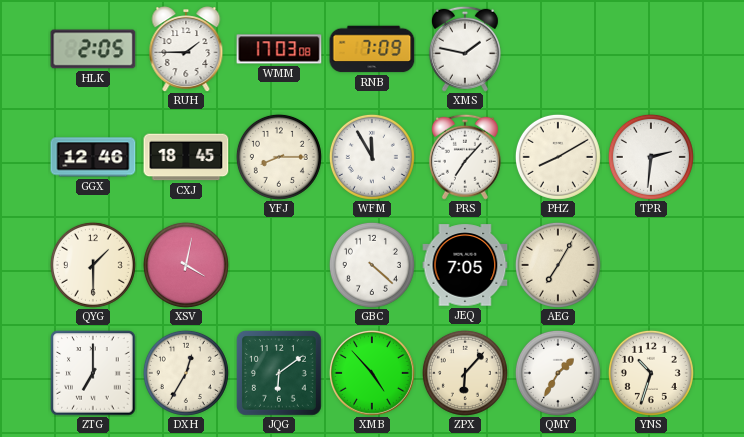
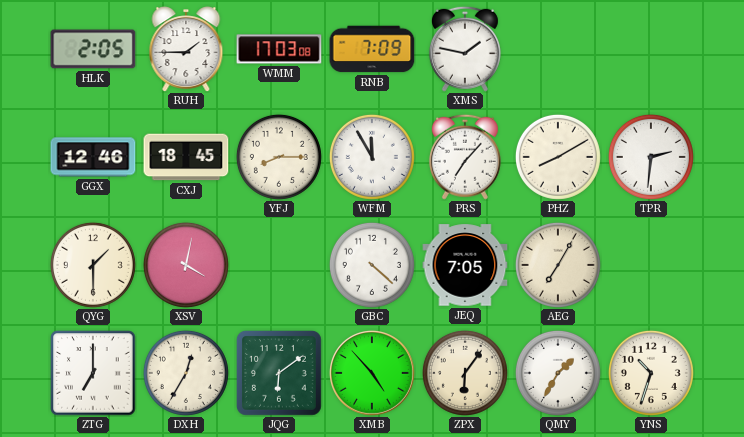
ZPX: 6:07 -> 6:06
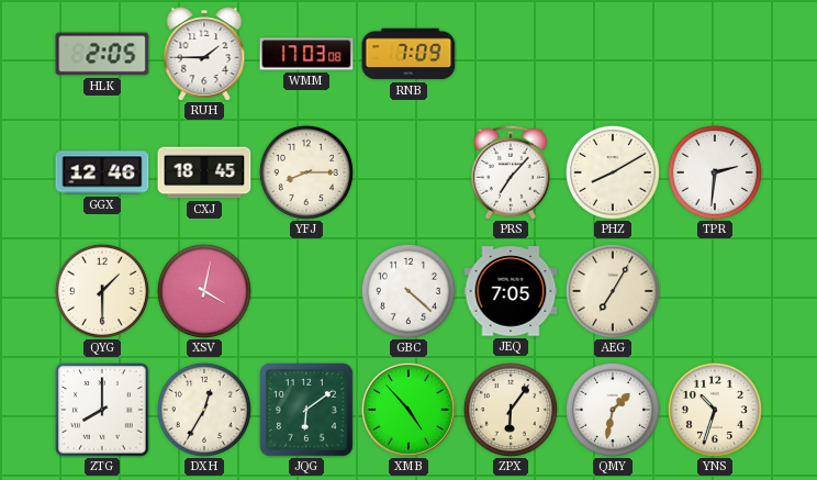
XMS: 1:47 -> none
WFM: 11:55 -> none
ZTG: 7:00 -> 8:00
QMY: 1:35 -> 1:32
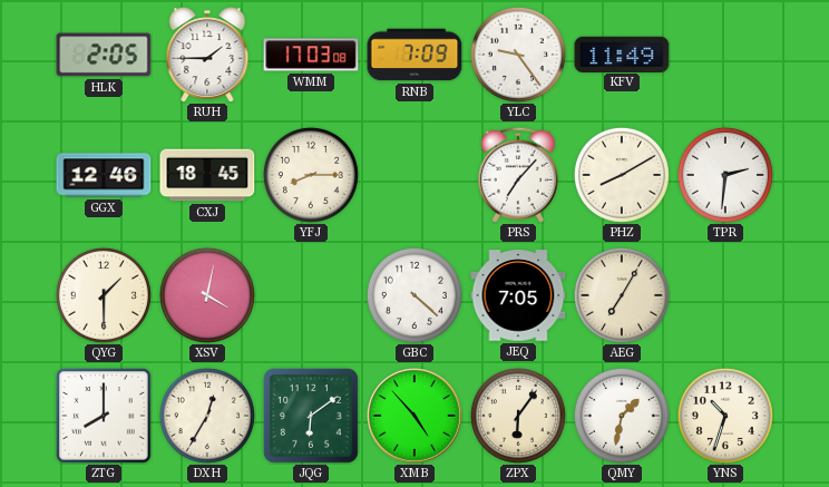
YLC: none -> 9:24
KFV: none -> 11:49
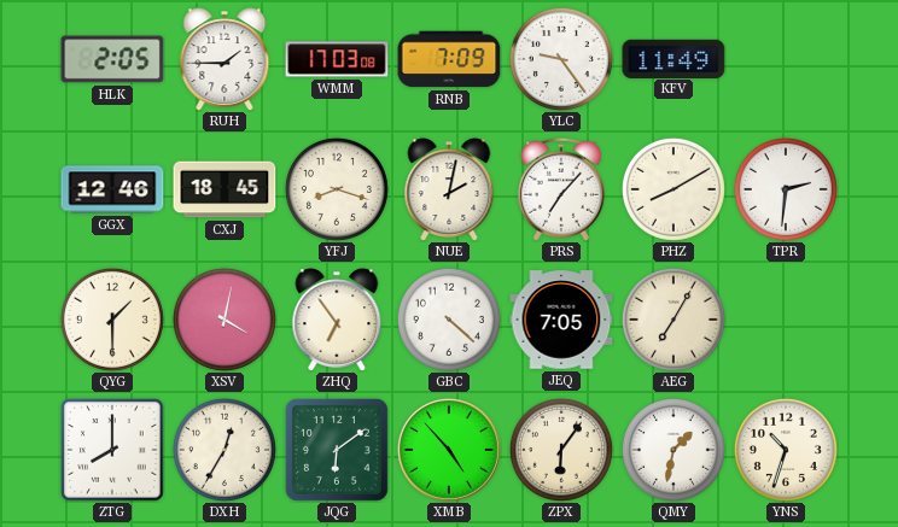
YFJ: 8:15 -> 8:18
NUE: none -> 2:02
ZHQ: none -> 6:54
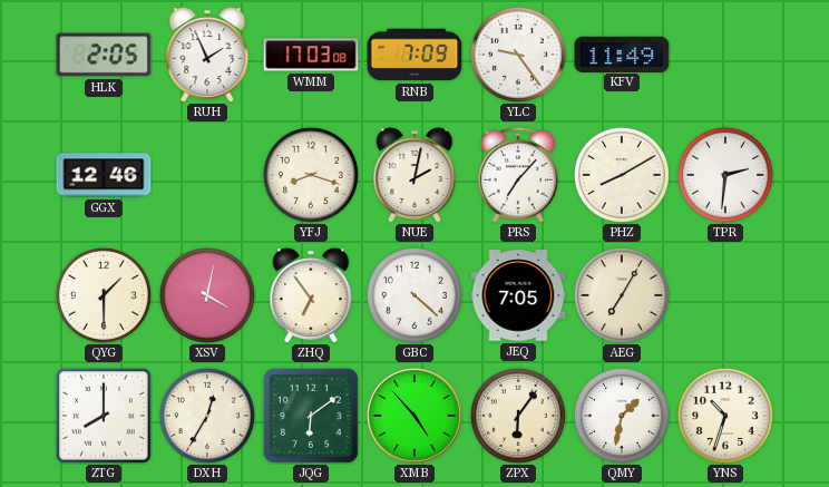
RUH: 1:45 -> 1:56
CXJ: 18:45 -> none
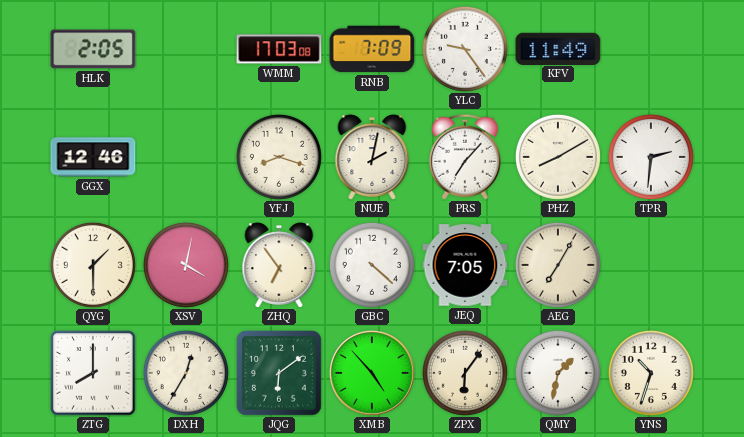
RUH: 1:56 -> none
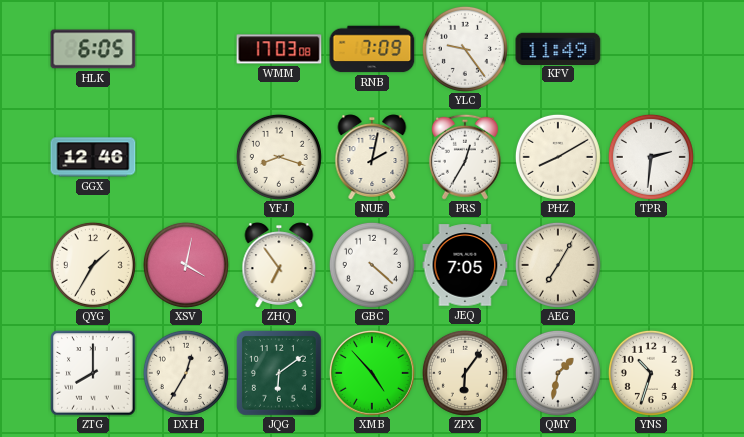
HLK: 2:05 -> 6:05
PRS: 7:07 -> 12:35
QYG: 1:30 -> 1:35
